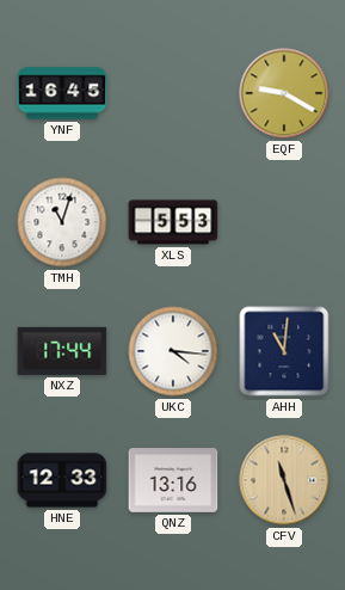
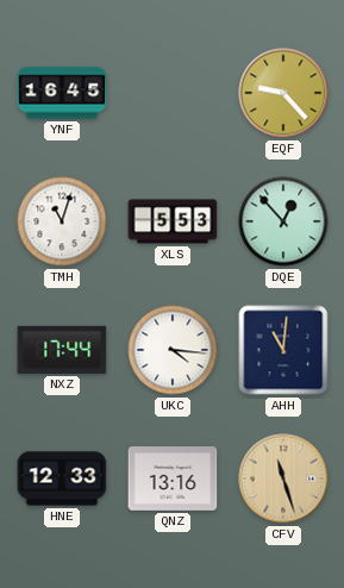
EQF: 9:20 -> 9:23
DQE: none -> 12:53
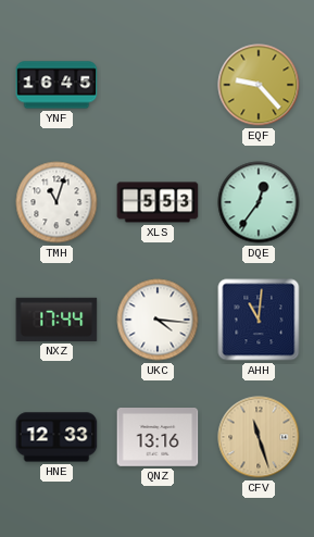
DQE: 12:53 -> 12:36
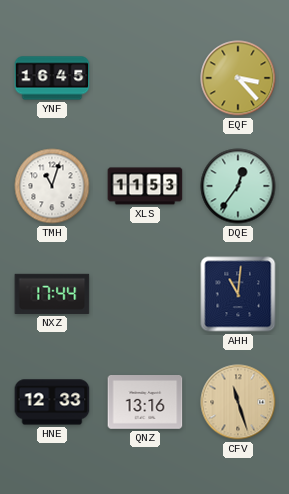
EQF: 9:23 -> 3:23
XLS: 5:53 -> 11:53
UKC: 4:16 -> none
